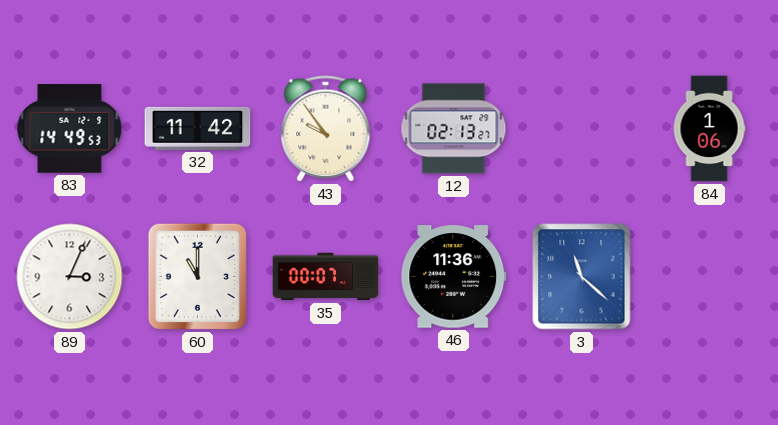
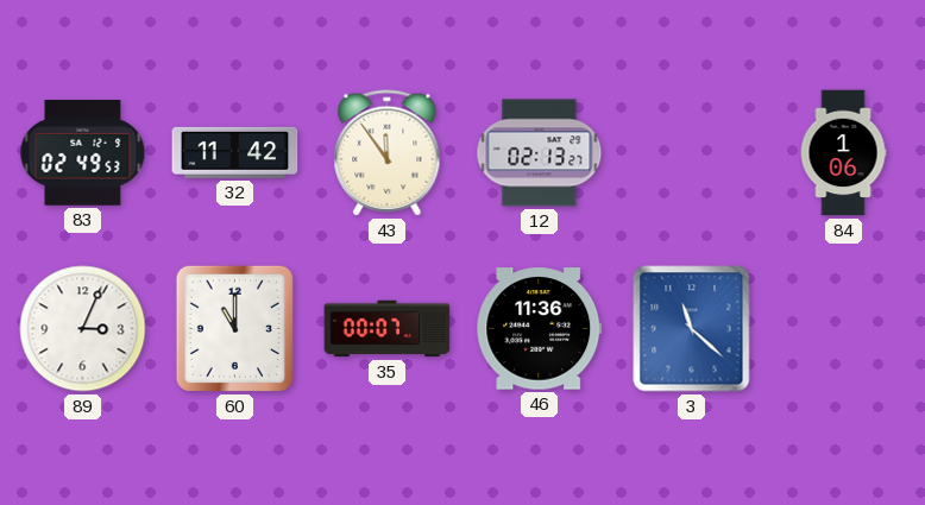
83: 14:49 -> 02:49
43: 9:54 -> 11:54
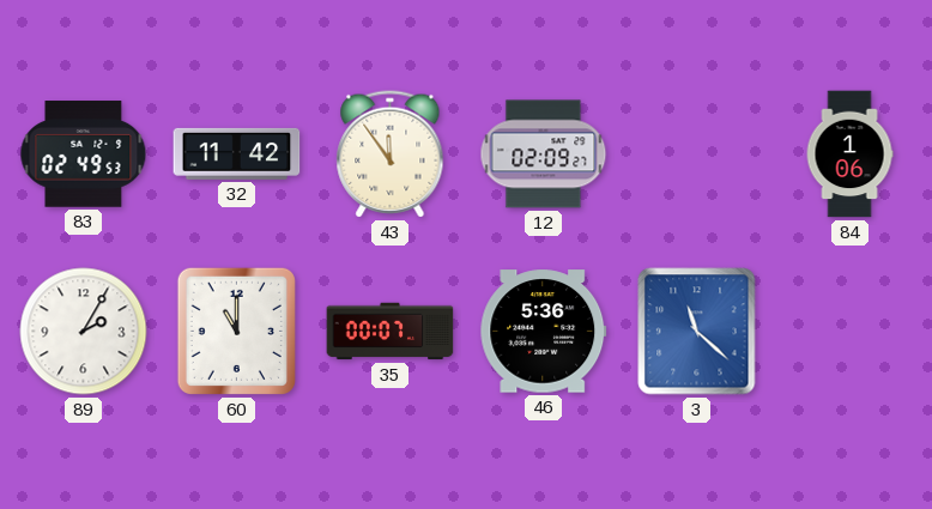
12: 02:13 -> 02:09
89: 3:04 -> 2:05
46: 11:36 -> 5:36
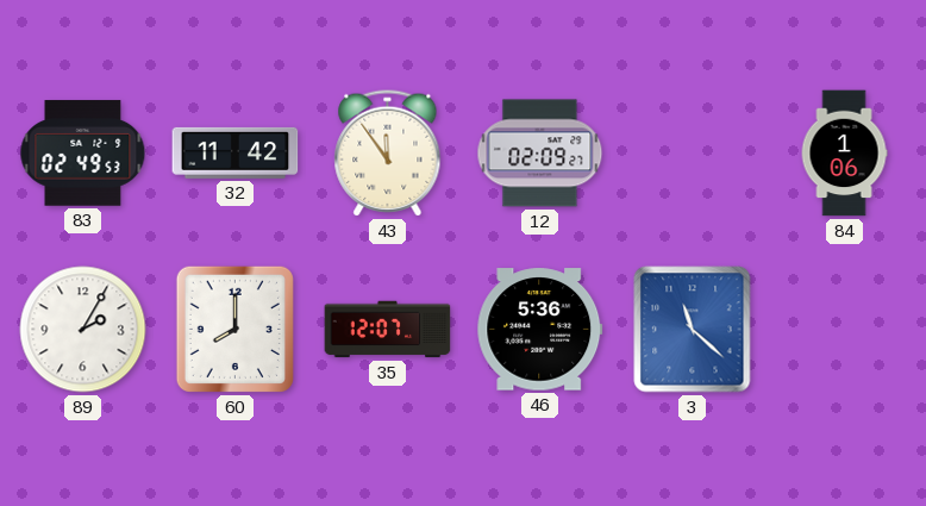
60: 11:00 -> 8:00
35: 00:07 -> 12:07
